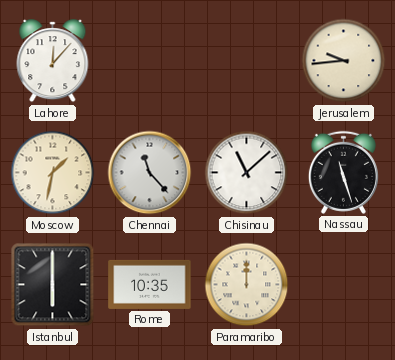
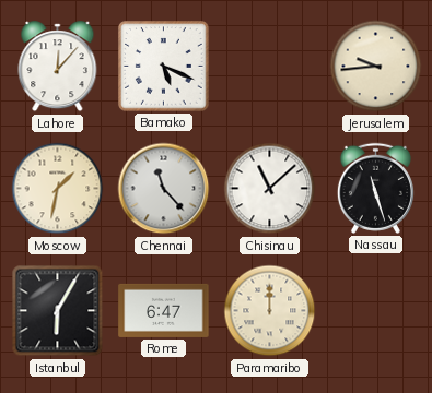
Bamako: none -> 5:19
Istanbul: 6:00 -> 6:05
Rome: 10:35 -> 6:47
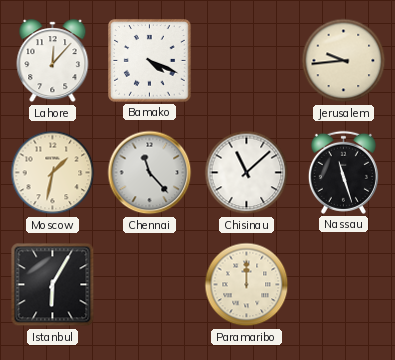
Bamako: 5:19 -> 4:19
Rome: 6:47 -> none
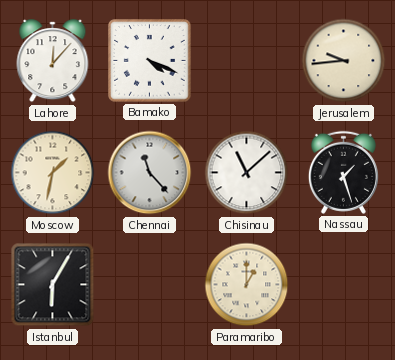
Nassau: 11:27 -> 1:27
Paramaribo: 12:00 -> 1:00
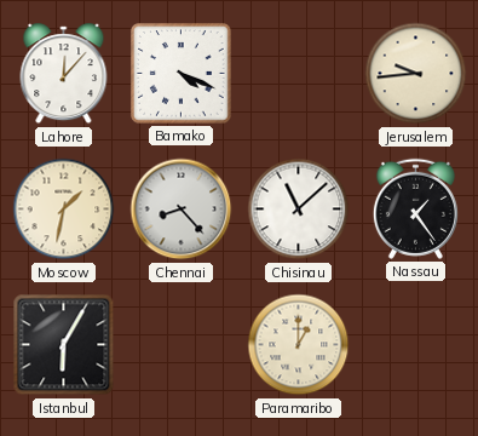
Chennai: 11:23 -> 8:23
Nassau: 1:27 -> 1:24
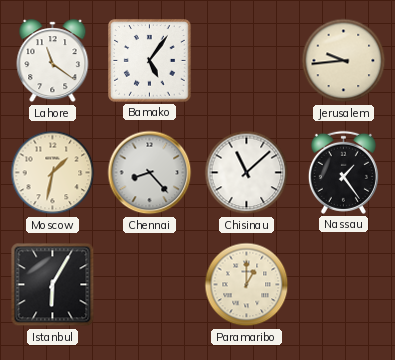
Lahore: 12:07 -> 11:21
Bamako: 4:19 -> 5:06
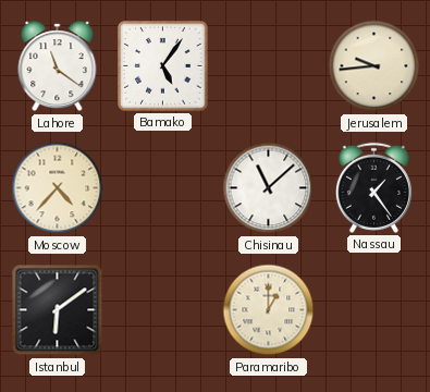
Moscow: 1:32 -> 4:37
Chennai: 8:23 -> none
Istanbul: 6:05 -> 6:09
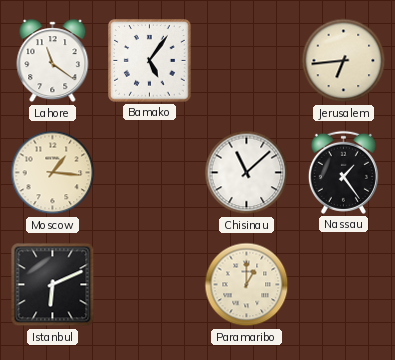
Jerusalem: 9:44 -> 6:44
Moscow: 4:37 -> 1:16
Istanbul: 6:09 -> 6:11
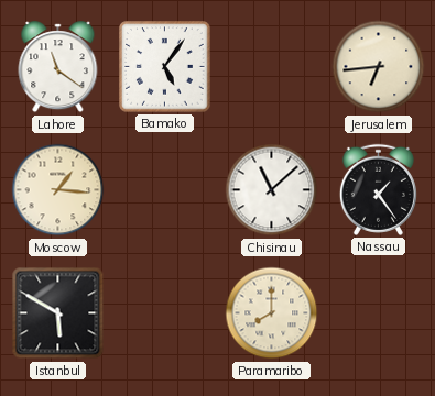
Istanbul: 6:11 -> 5:50
Paramaribo: 1:00 -> 8:00
